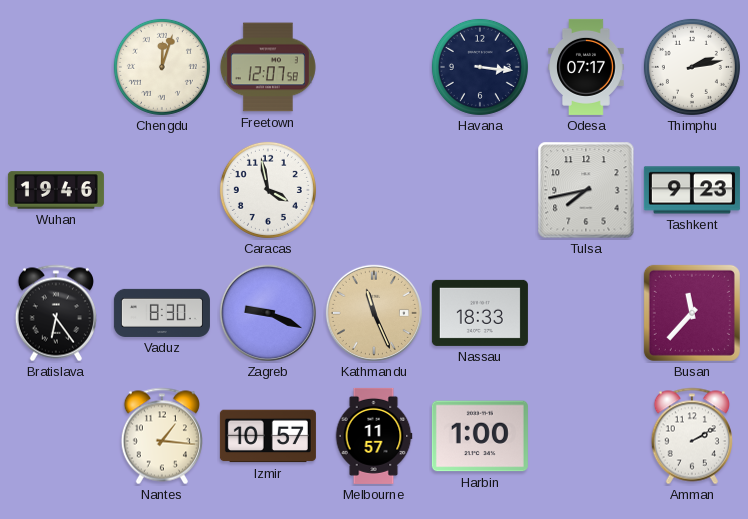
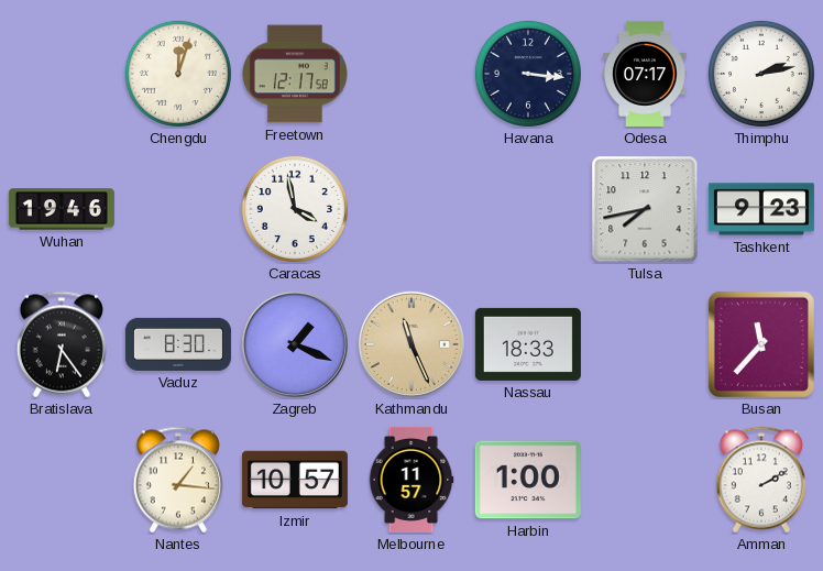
Freetown: 12:07 -> 12:17
Zagreb: 9:19 -> 1:19
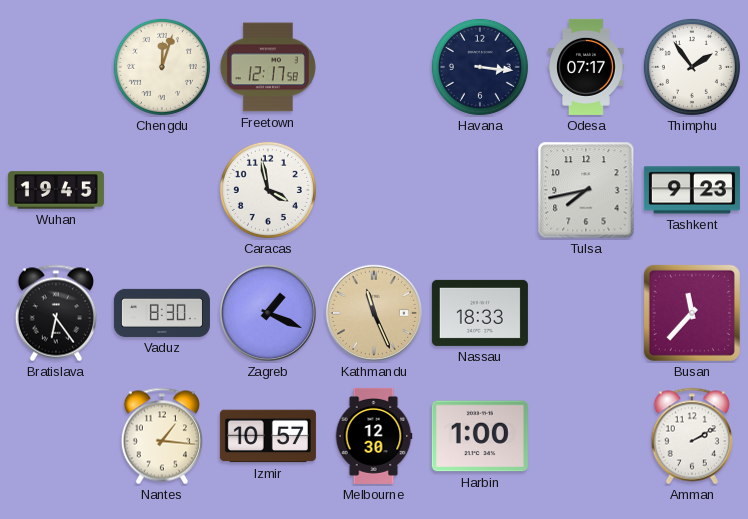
Thimphu: 2:13 -> 1:54
Wuhan: 19:46 -> 19:45
Melbourne: 11:57 -> 12:30
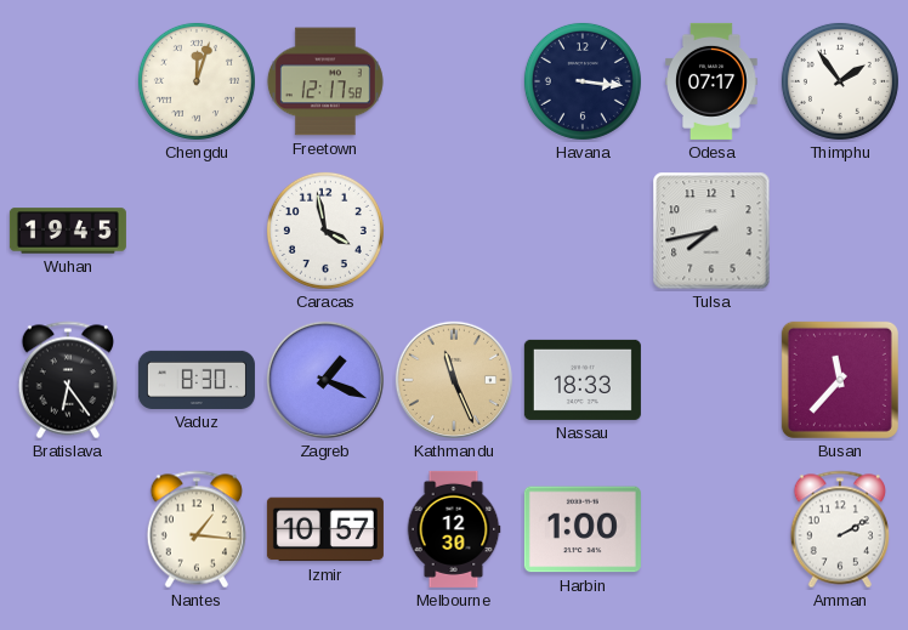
Tashkent: 9:23 -> none
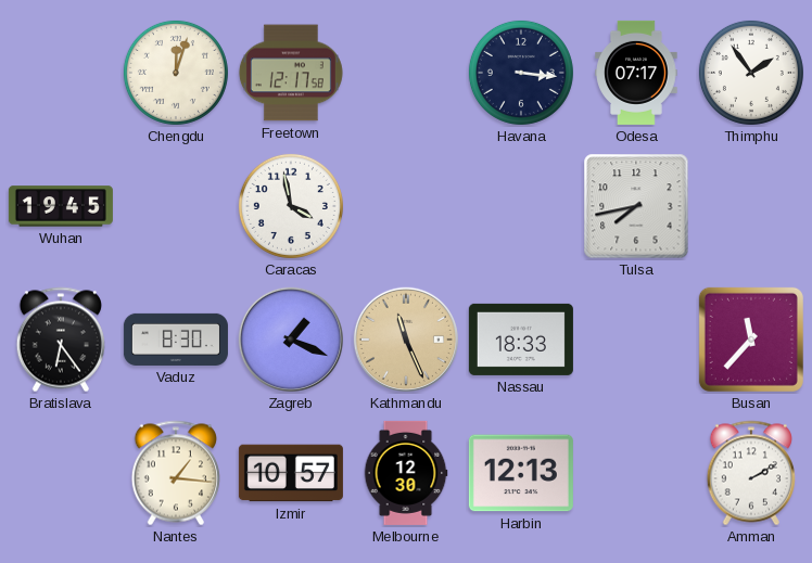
Harbin: 1:00 -> 12:13
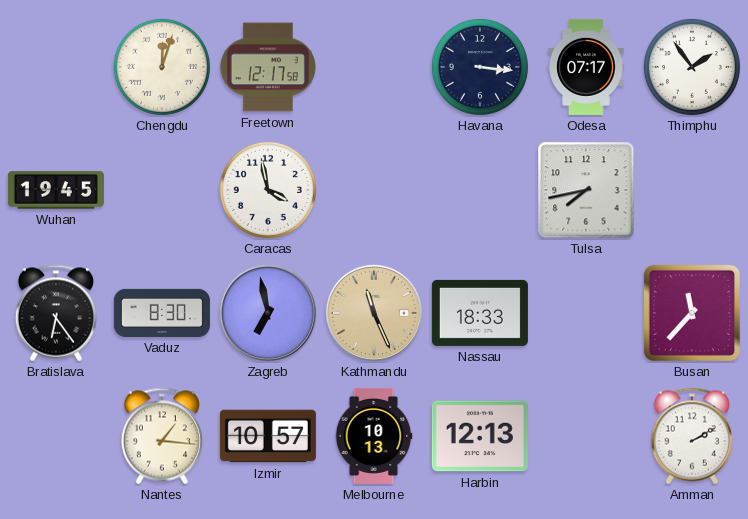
Zagreb: 1:19 -> 6:58
Melbourne: 12:30 -> 10:13
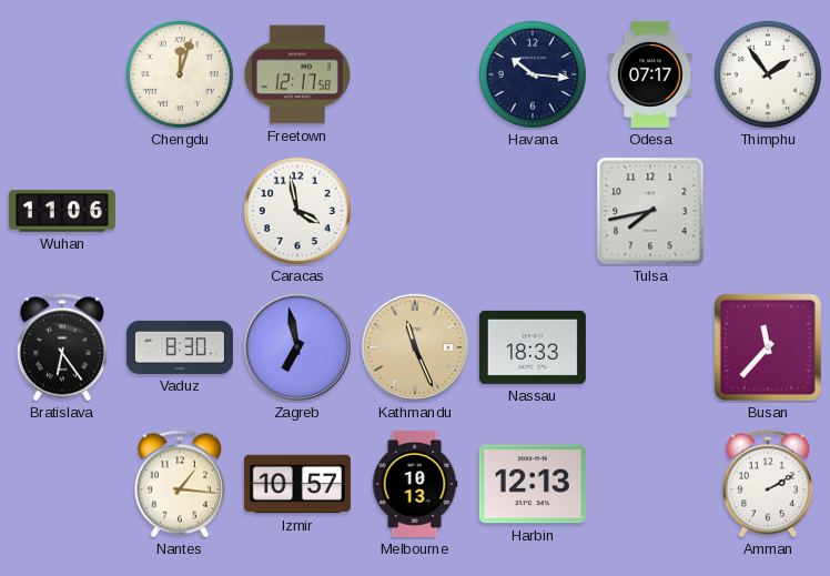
Havana: 3:16 -> 10:16
Wuhan: 19:45 -> 11:06
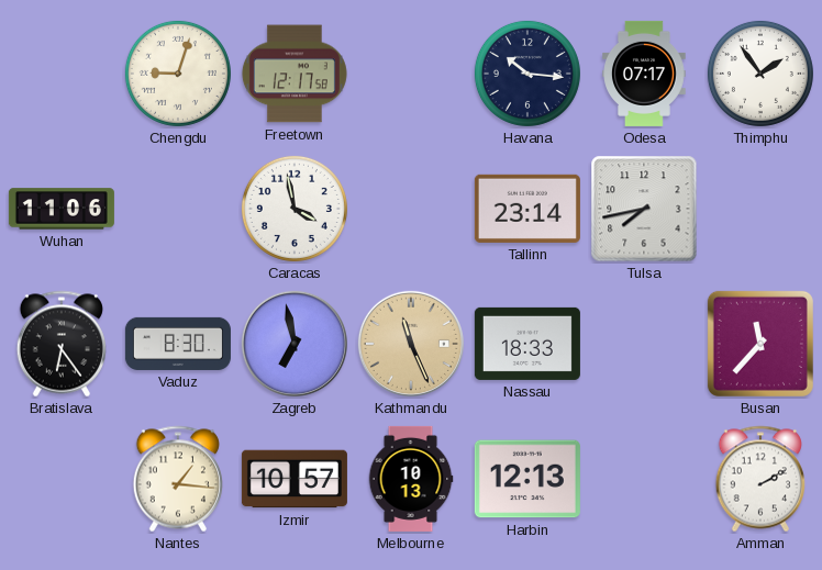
Chengdu: 12:03 -> 9:03
Tallinn: none -> 23:14
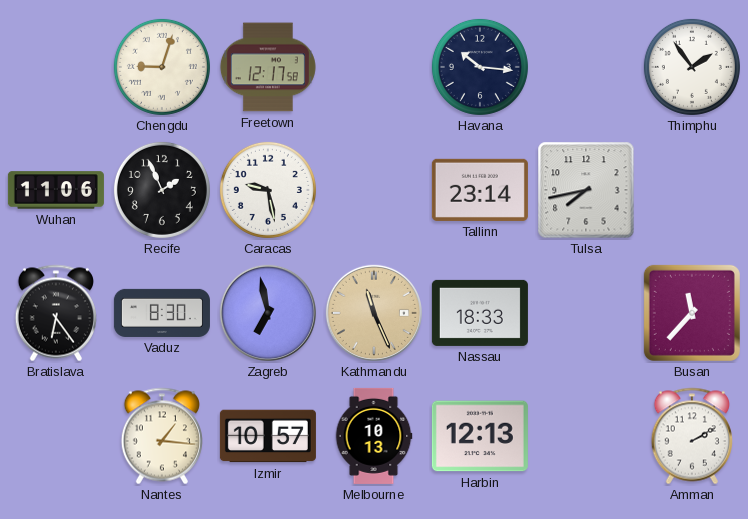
Odesa: 07:17 -> none
Recife: none -> 1:56
Caracas: 3:58 -> 9:28
